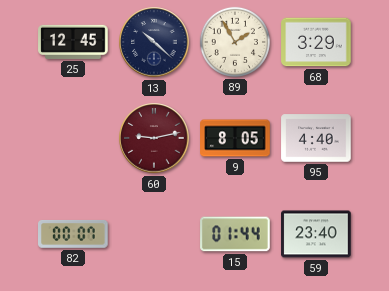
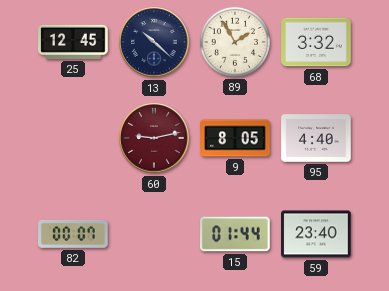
68: 3:29 -> 3:32
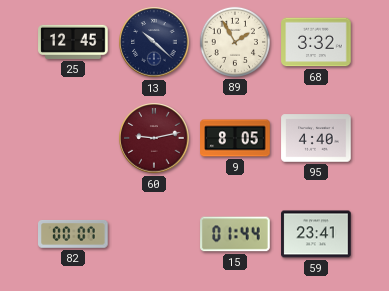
59: 23:40 -> 23:41
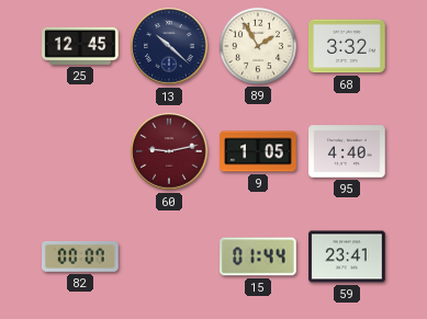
9: 8:05 -> 1:05
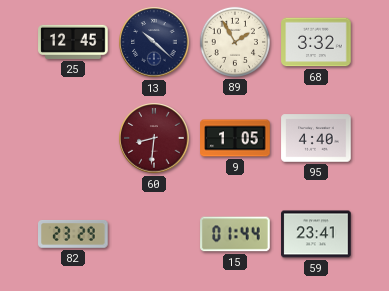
60: 9:13 -> 8:31
82: 00:07 -> 23:29
